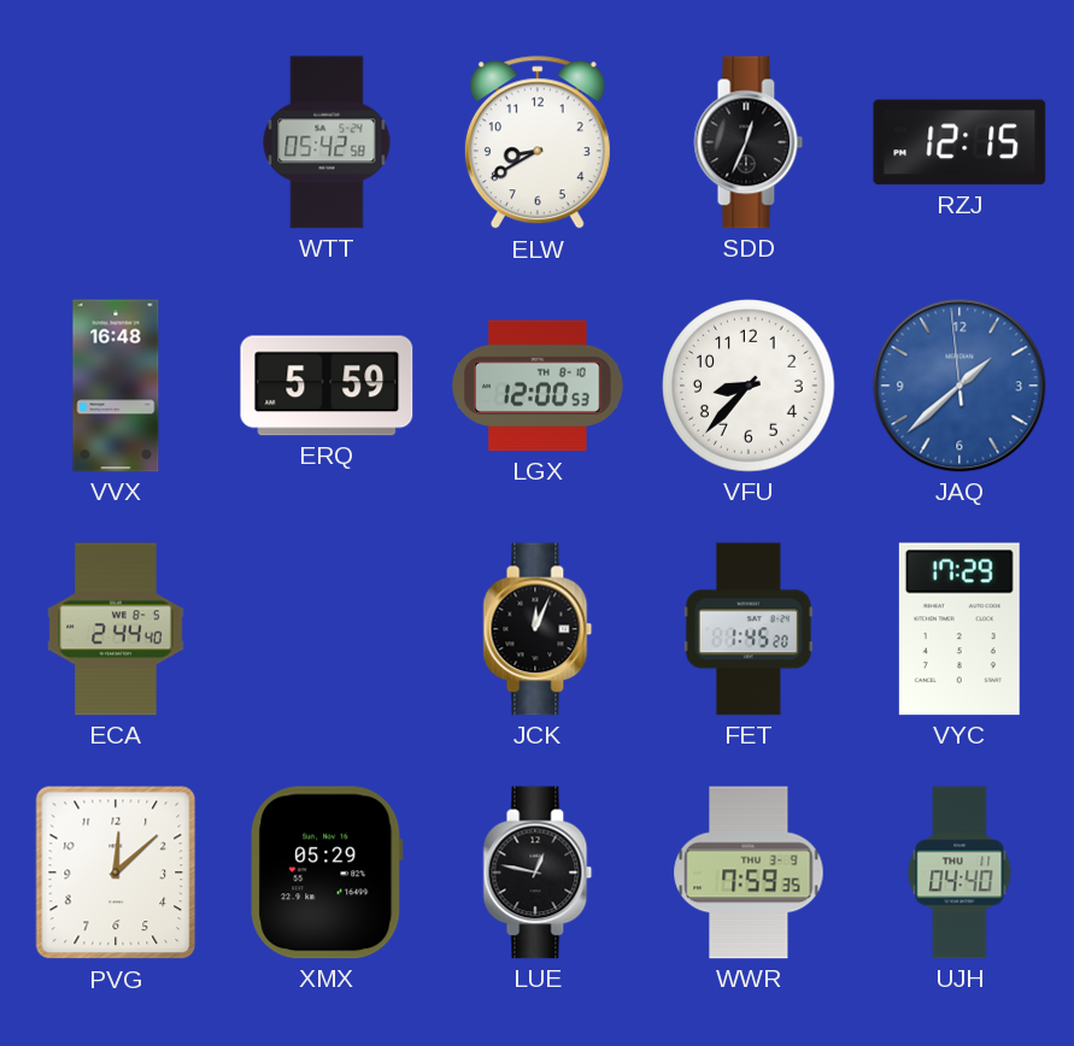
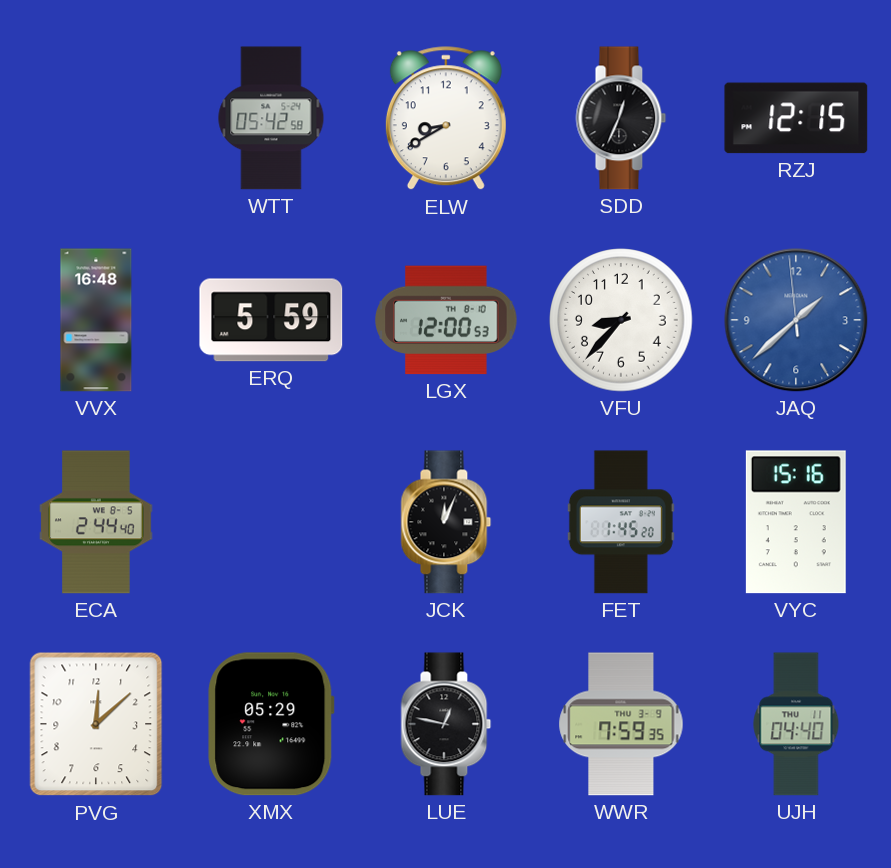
VYC: 17:29 -> 15:16
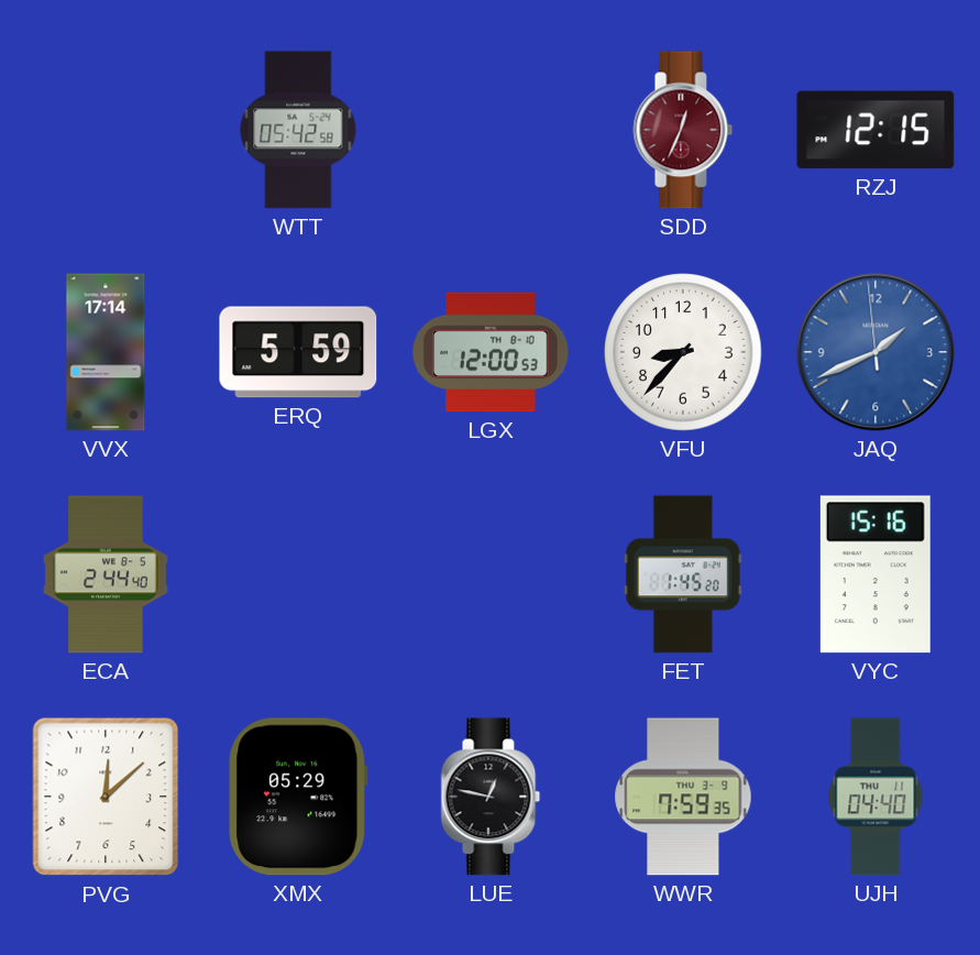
ELW: 8:40 -> none
SDD dial: black -> burgundy
VVX: 16:48 -> 17:14
JAQ: 1:37 -> 1:40
JCK: 12:04 -> none
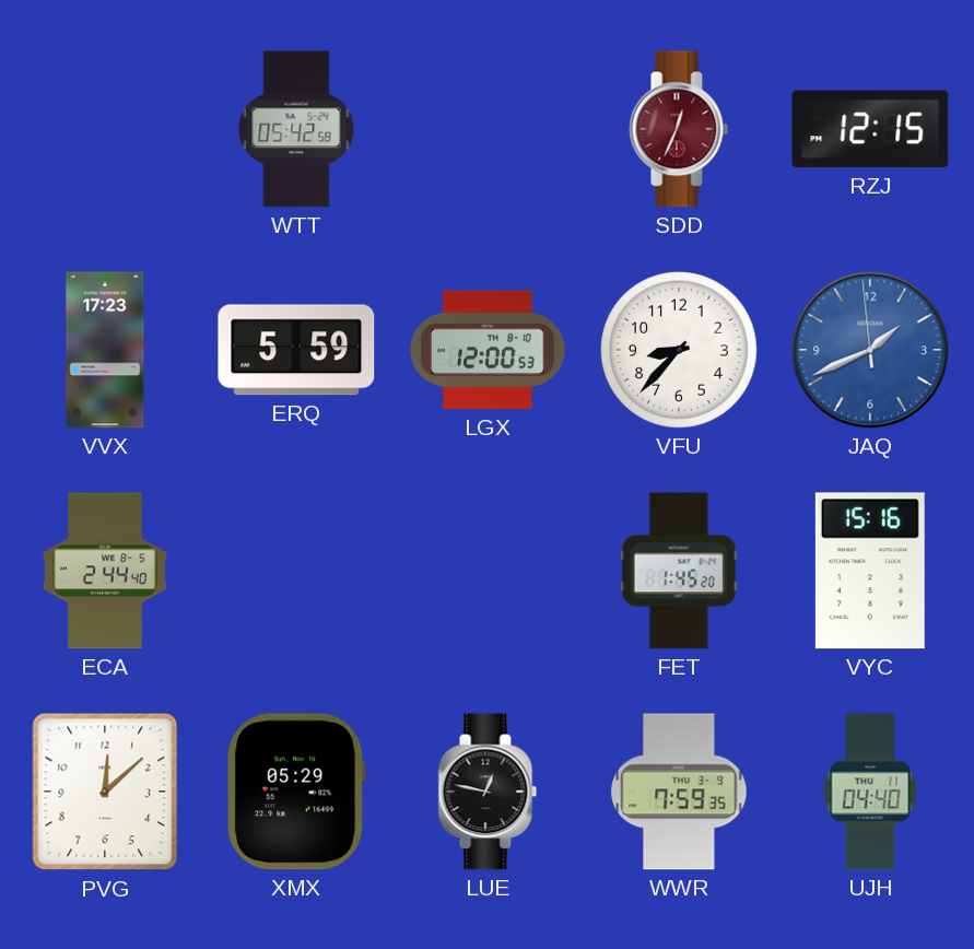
VVX: 17:14 -> 17:23
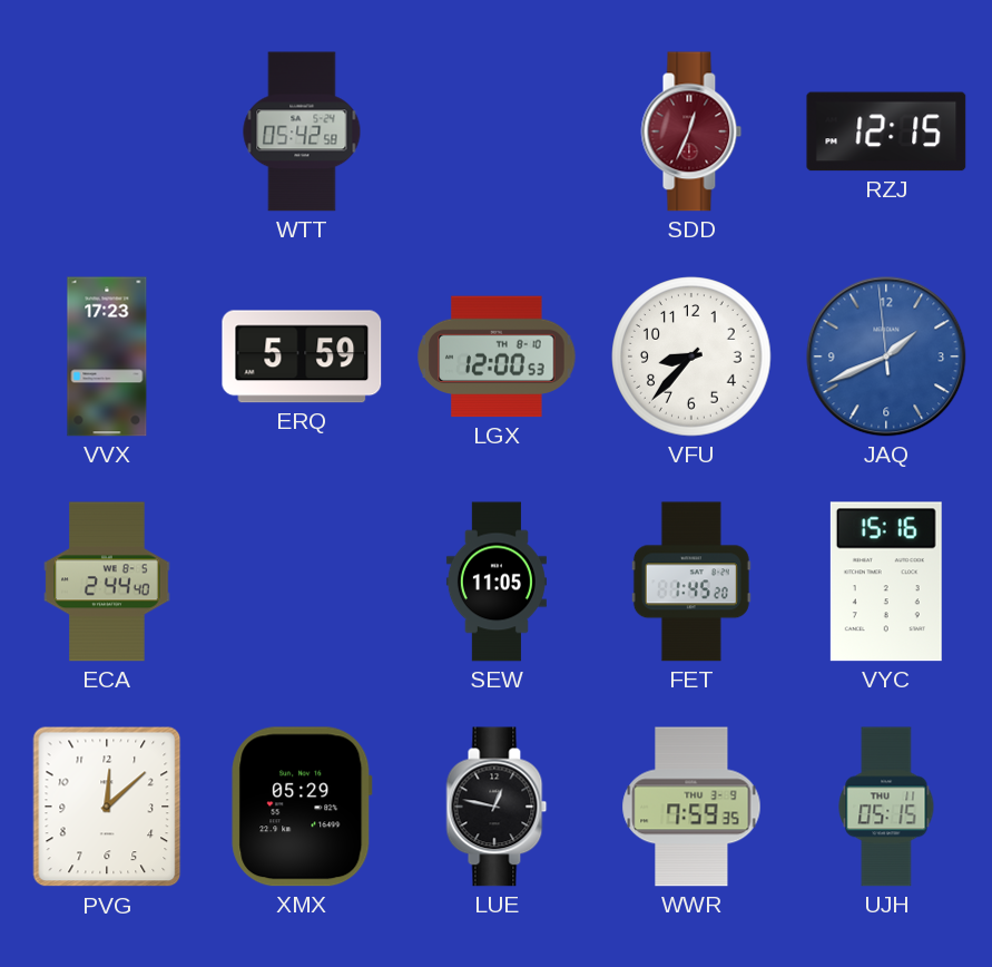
SEW: none -> 11:05
UJH: 04:40 -> 05:15
